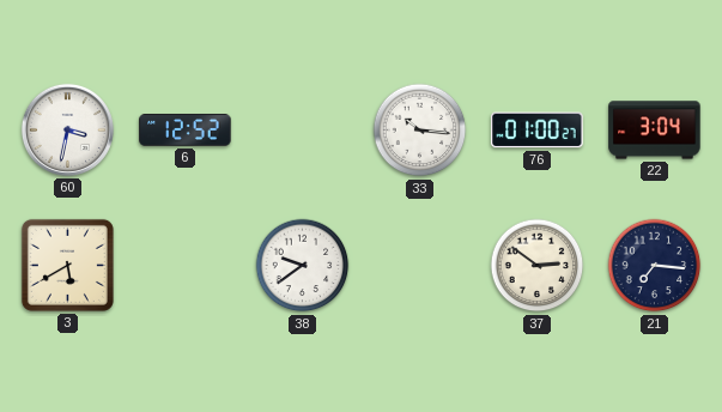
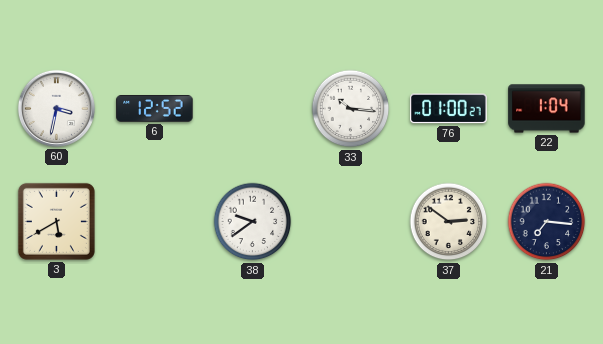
22: 3:04 -> 1:04
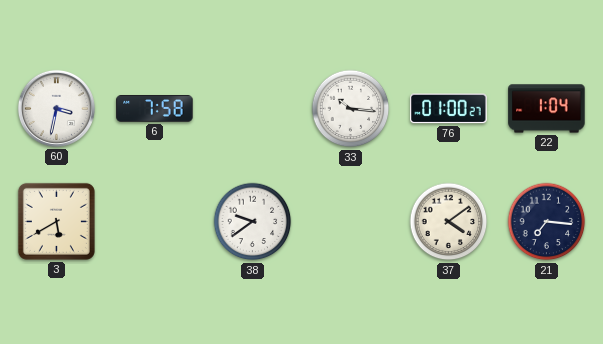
6: 12:52 -> 7:58
37: 2:51 -> 4:09
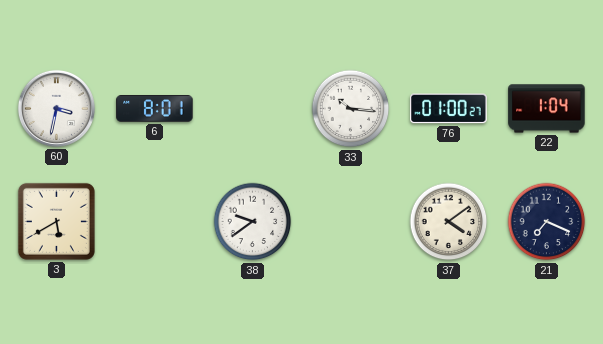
6: 7:58 -> 8:01
21: 7:16 -> 7:19
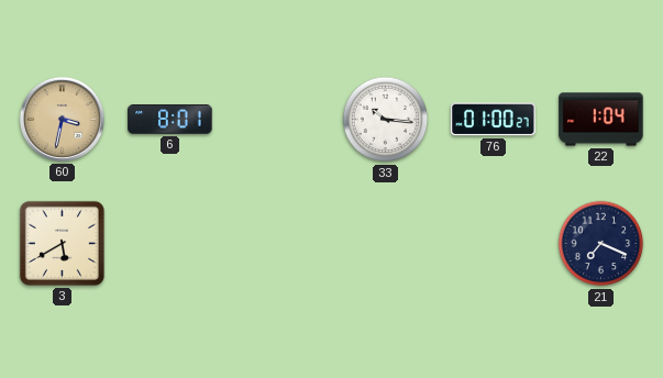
60 dial: white -> champagne
38: 9:39 -> none
37: 4:09 -> none
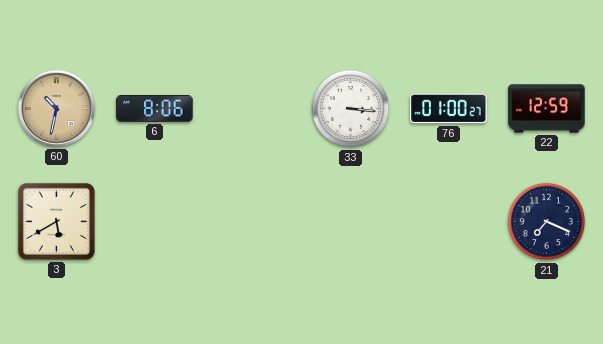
60: 3:32 -> 10:32
6: 8:01 -> 8:06
33: 10:16 -> 3:16
22: 1:04 -> 12:59
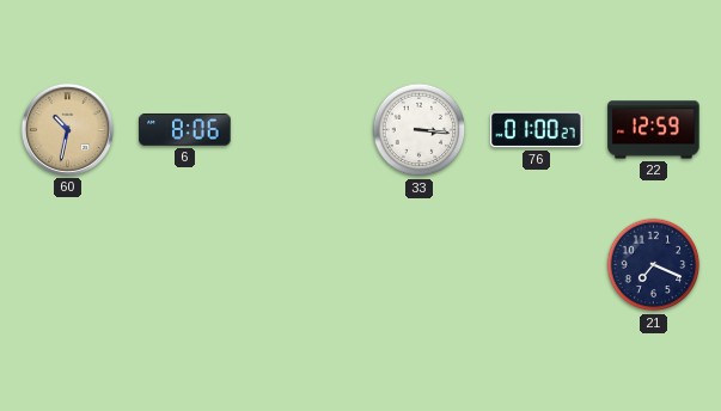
3: 5:40 -> none
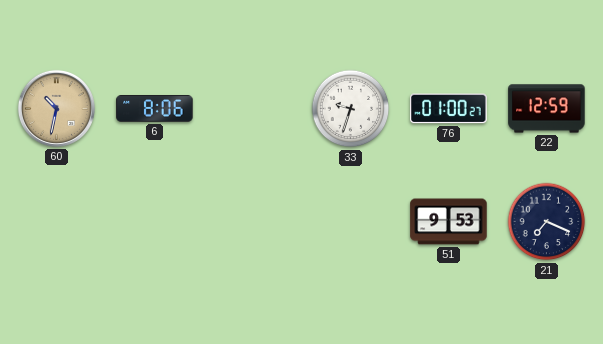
33: 3:16 -> 9:33
51: none -> 9:53
